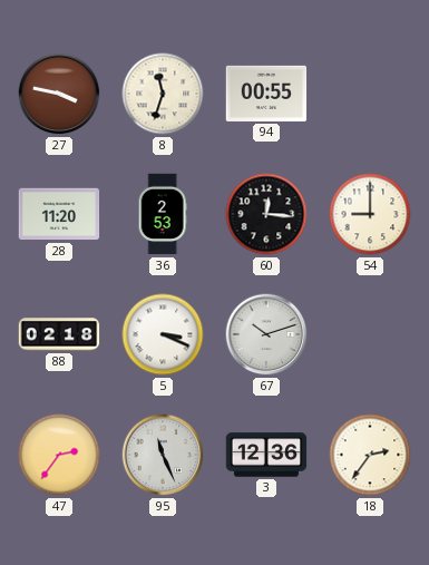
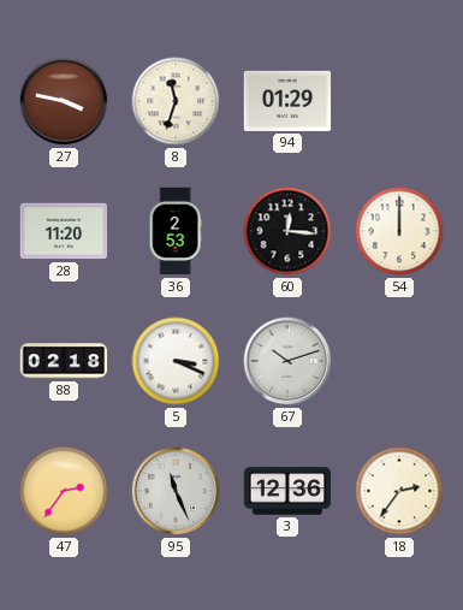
94: 00:55 -> 01:29
54: 9:00 -> 12:00
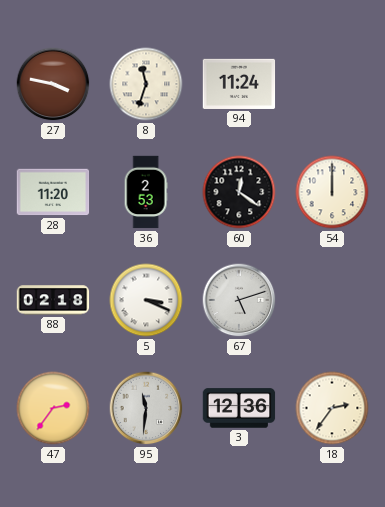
94: 01:29 -> 11:24
60: 12:16 -> 12:21
67: 10:12 -> 5:12
95: 11:26 -> 11:31
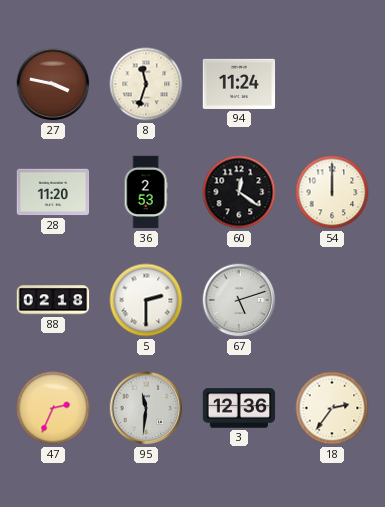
5: 3:19 -> 2:30
47: 2:36 -> 2:34
